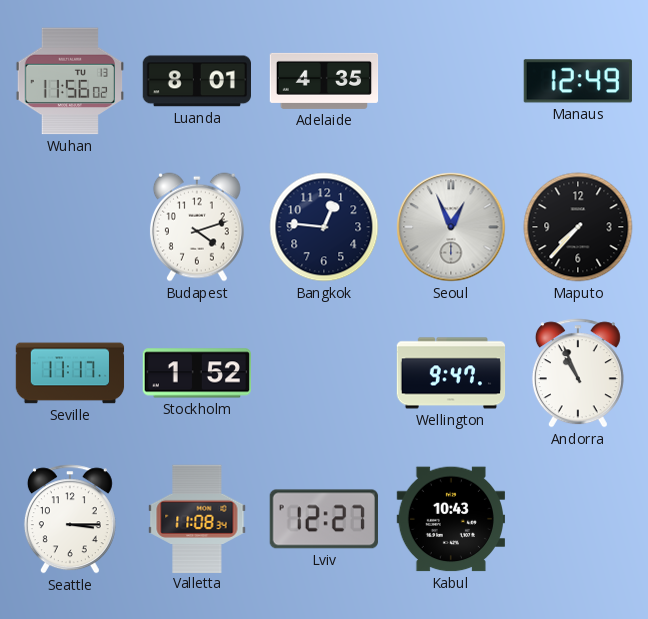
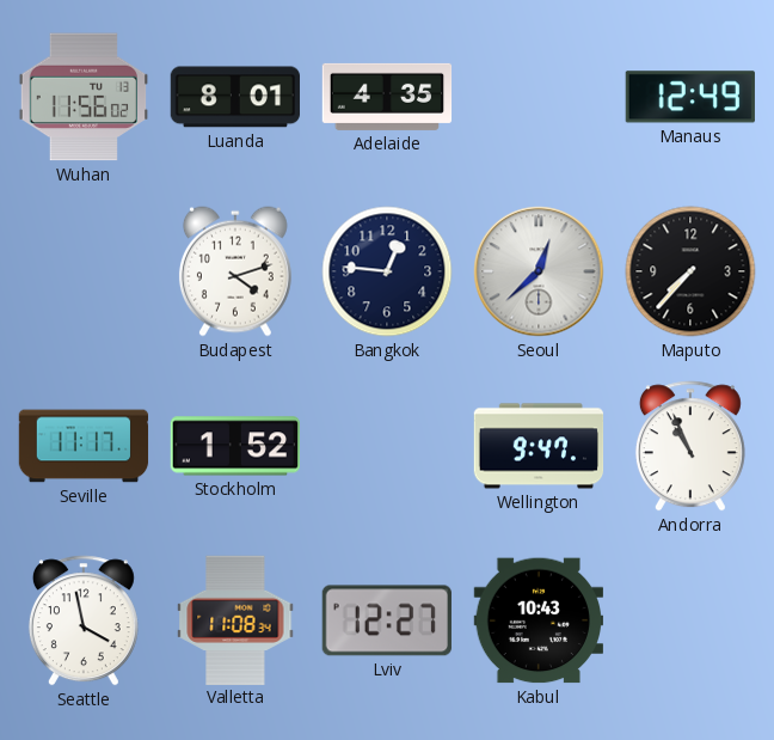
Seoul: 12:56 -> 12:38
Seattle: 3:15 -> 3:58
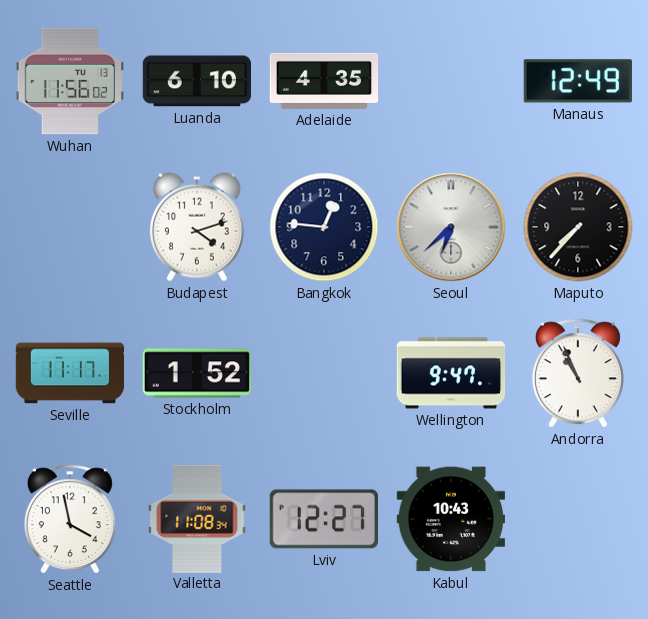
Luanda: 8:01 -> 6:10
Seoul: 12:38 -> 6:38
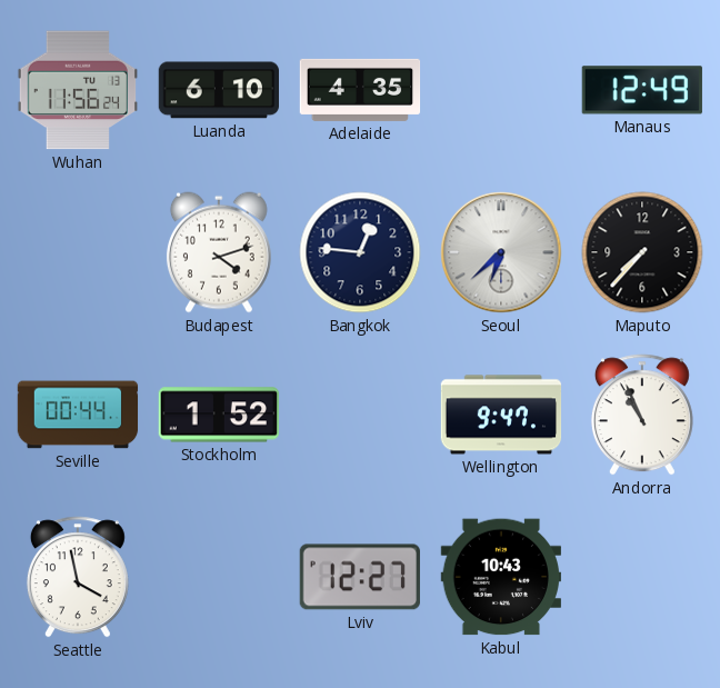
Wuhan: 11:56:02 -> 11:56:24
Seville: 11:17 -> 00:44
Valletta: 11:08 -> none
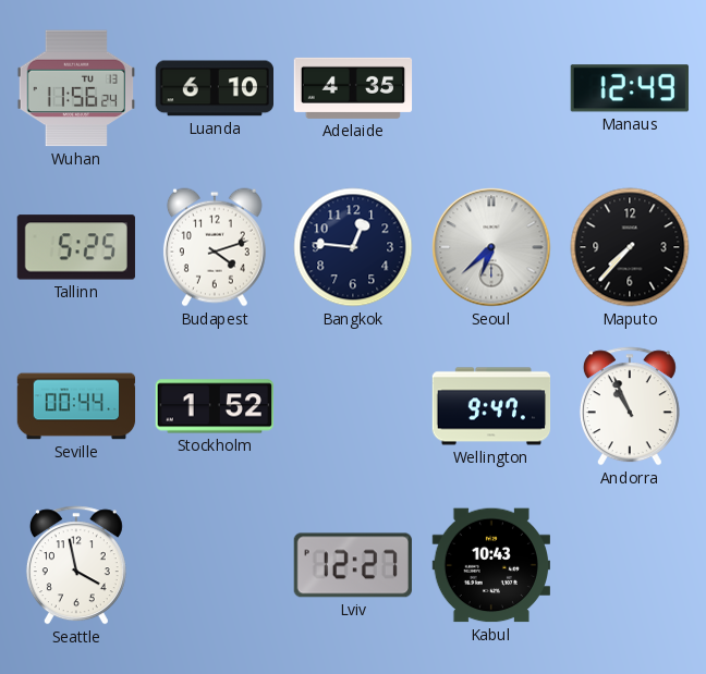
Tallinn: none -> 5:25
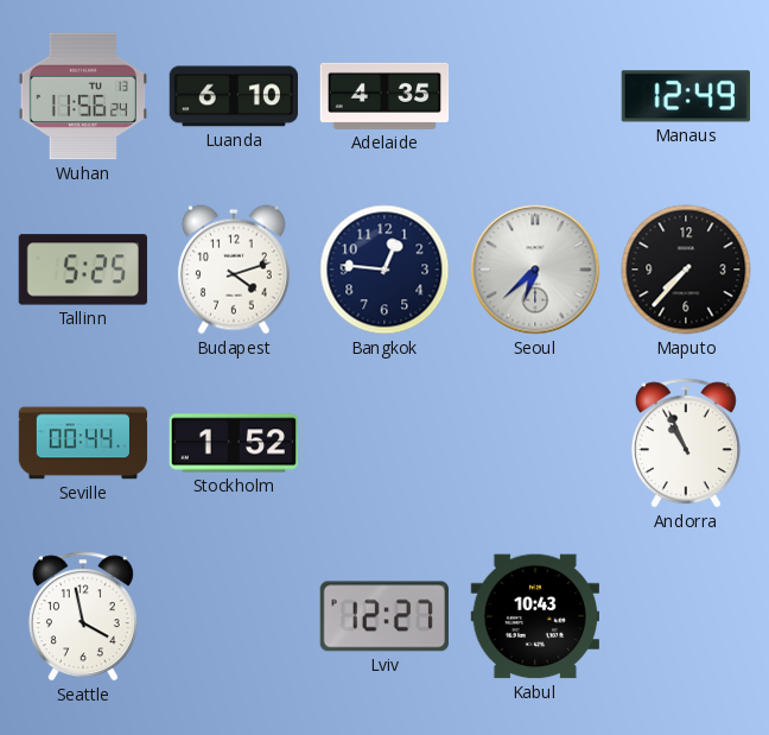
Wellington: 9:47 -> none
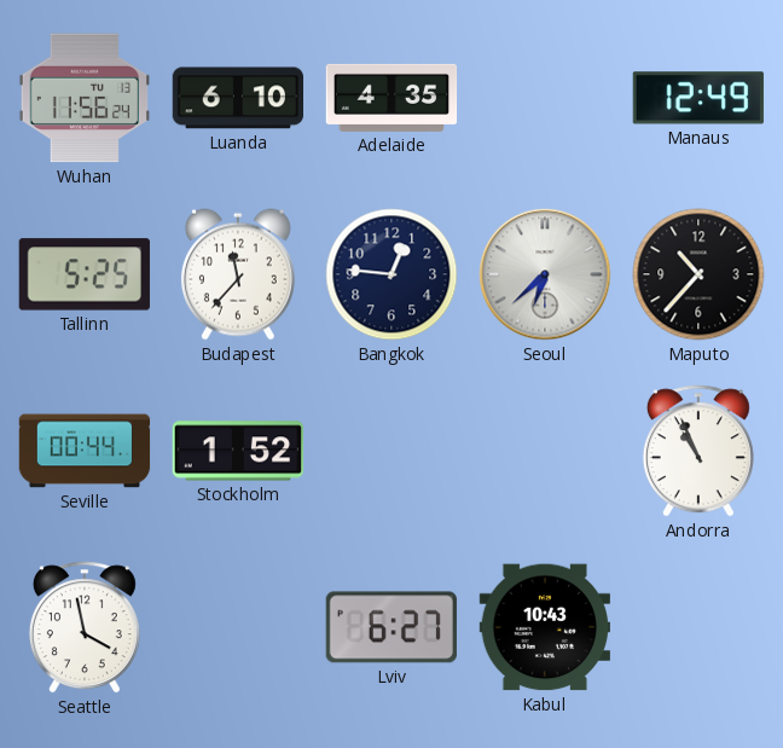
Budapest: 4:12 -> 11:37
Maputo: 7:37 -> 10:37
Lviv: 12:27 -> 6:27
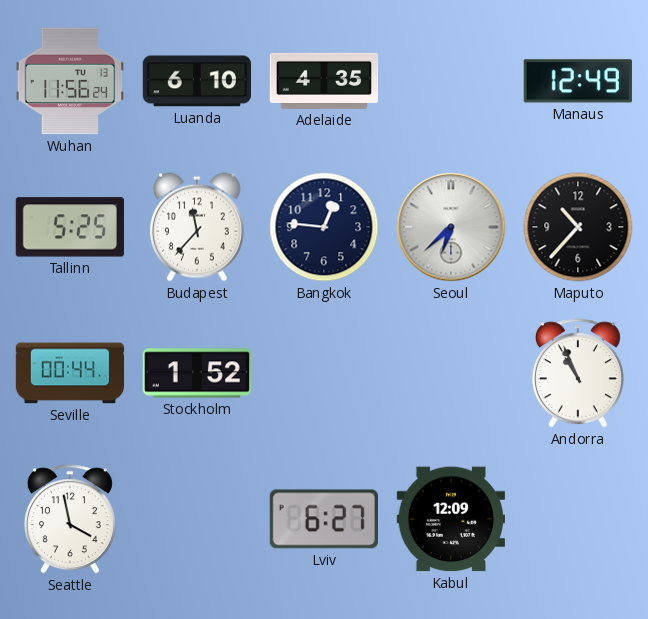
Kabul: 10:43 -> 12:09
